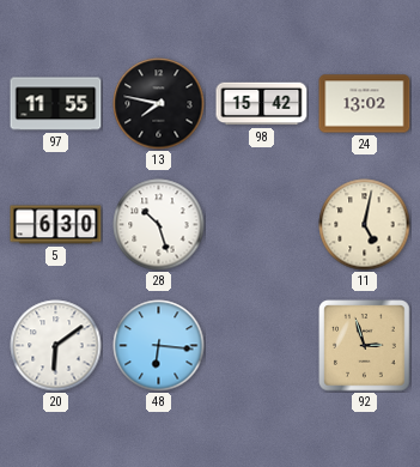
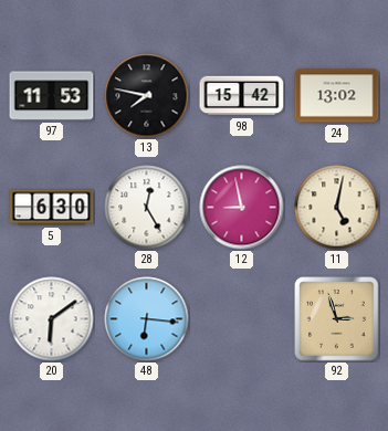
97: 11:55 -> 11:53
28: 10:27 -> 12:25
12: none -> 8:58
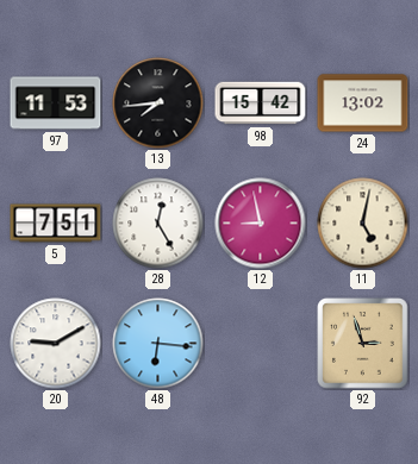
13: 7:47 -> 7:44
5: 6:30 -> 7:51
20: 6:09 -> 9:10
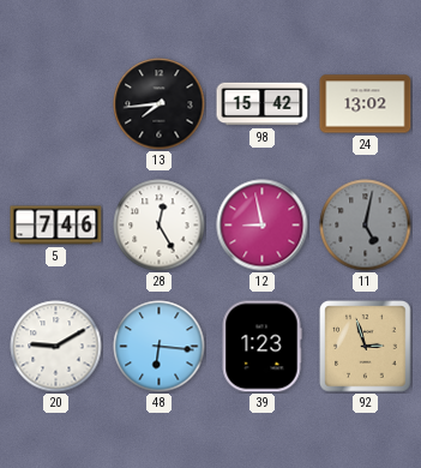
97: 11:53 -> none
5: 7:51 -> 7:46
11 dial: cream -> grey
39: none -> 1:23
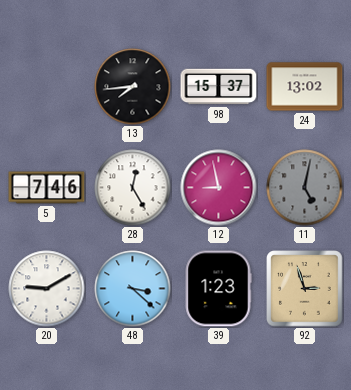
98: 15:42 -> 15:37
48: 6:16 -> 3:22
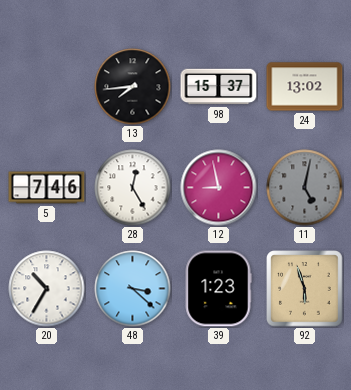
20: 9:10 -> 10:35
92: 2:57 -> 5:57
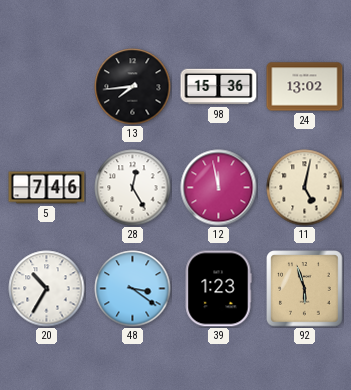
98: 15:37 -> 15:36
12: 8:58 -> 11:58
11 dial: grey -> cream
48: 3:22 -> 3:21
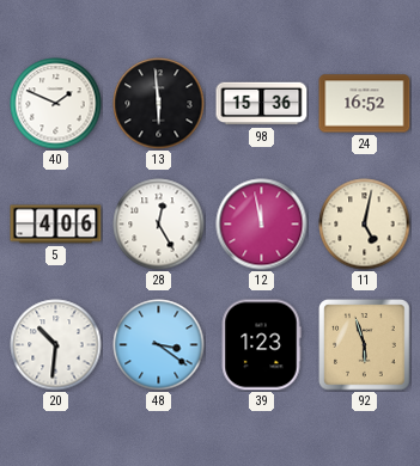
40: none -> 1:49
13: 7:44 -> 5:59
24: 13:02 -> 16:52
5: 7:46 -> 4:06
20: 10:35 -> 10:31
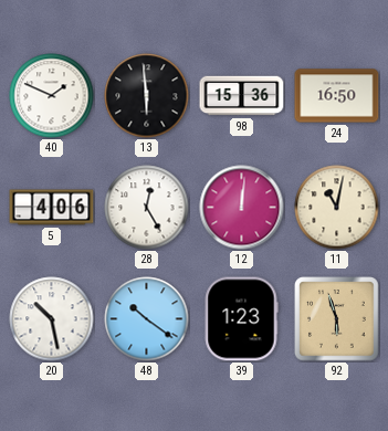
24: 16:52 -> 16:50
12: 11:58 -> 12:01
11: 5:02 -> 11:02
20: 10:31 -> 10:28
48: 3:21 -> 10:21
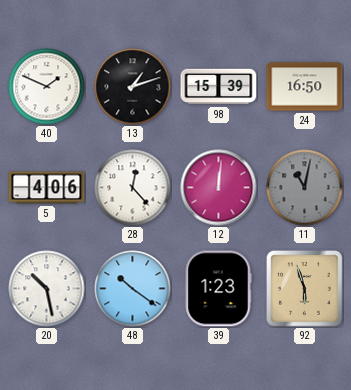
13: 5:59 -> 1:12
98: 15:36 -> 15:39
28: 12:25 -> 12:23
11 dial: cream -> grey
